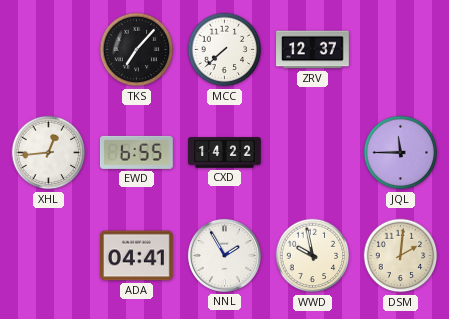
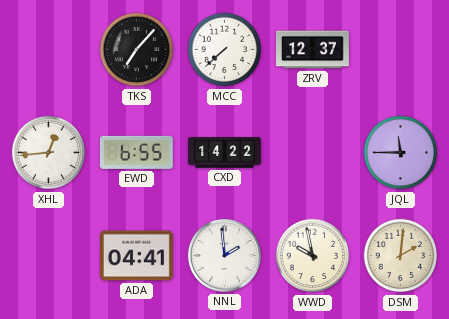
NNL: 1:55 -> 1:59
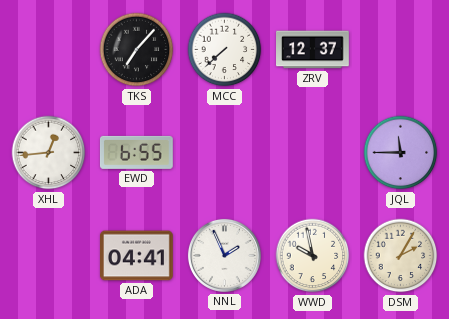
CXD: 14:22 -> none
NNL: 1:59 -> 1:56
DSM: 2:01 -> 2:05
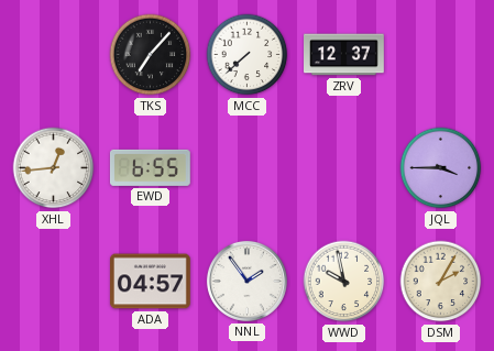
JQL: 11:45 -> 3:45
ADA: 04:41 -> 04:57
NNL: 1:56 -> 1:54
